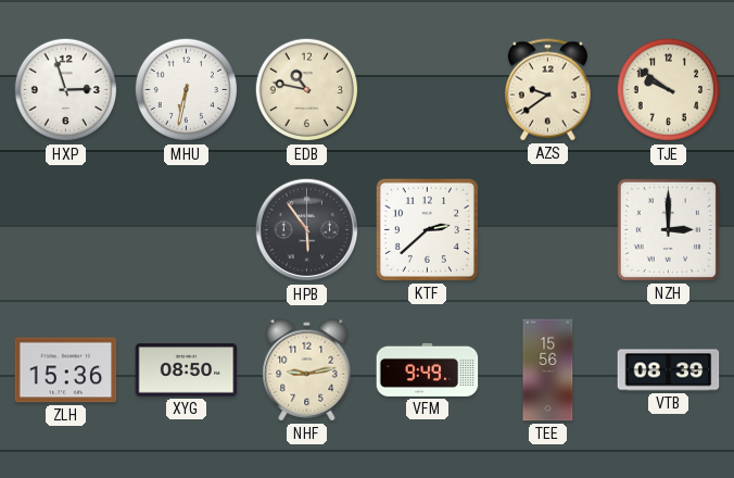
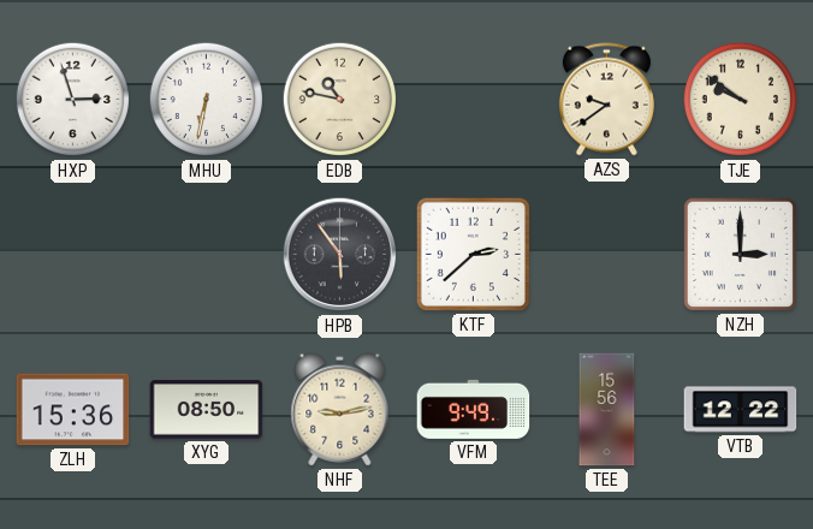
VTB: 08:39 -> 12:22
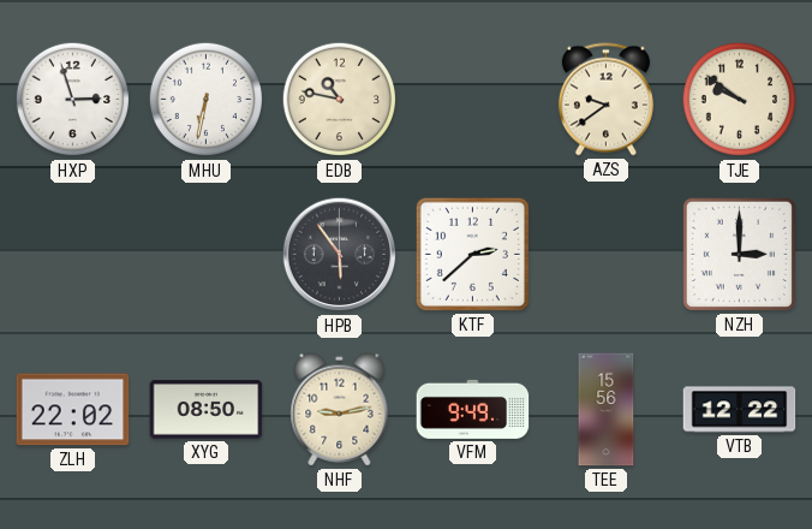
ZLH: 15:36 -> 22:02
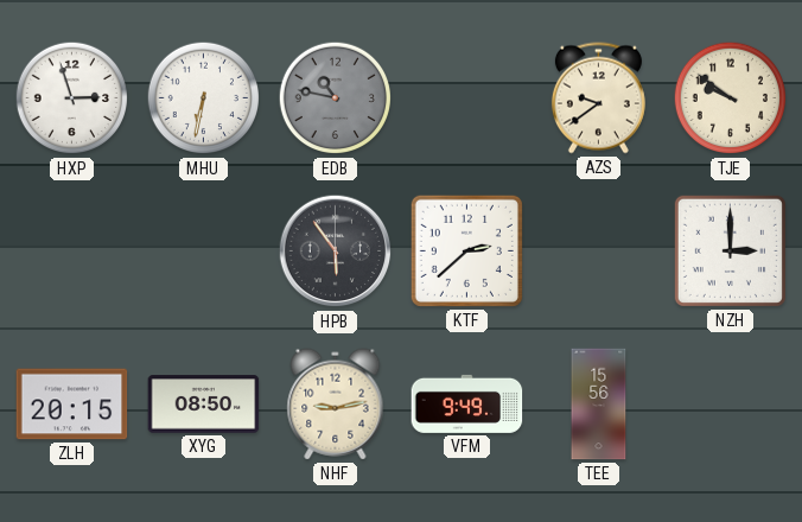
EDB dial: cream -> grey
ZLH: 22:02 -> 20:15
VTB: 12:22 -> none
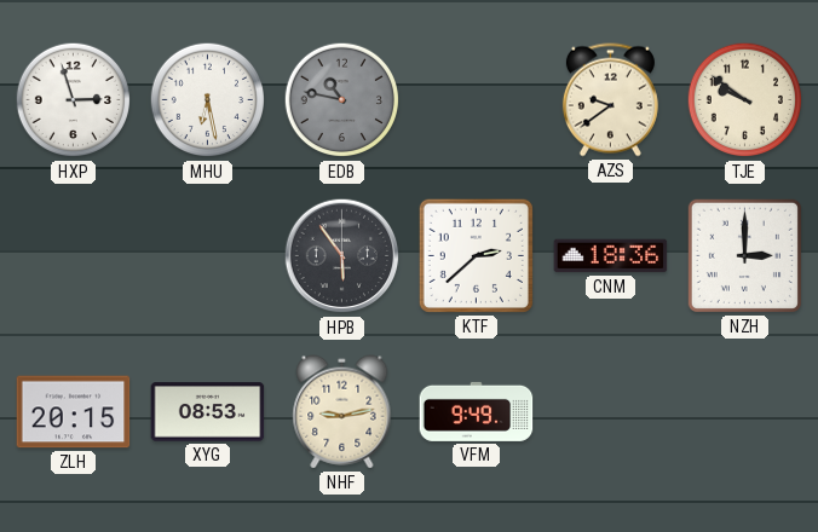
MHU: 6:32 -> 6:28
CNM: none -> 18:36
XYG: 08:50 -> 08:53
TEE: 15:56 -> none
